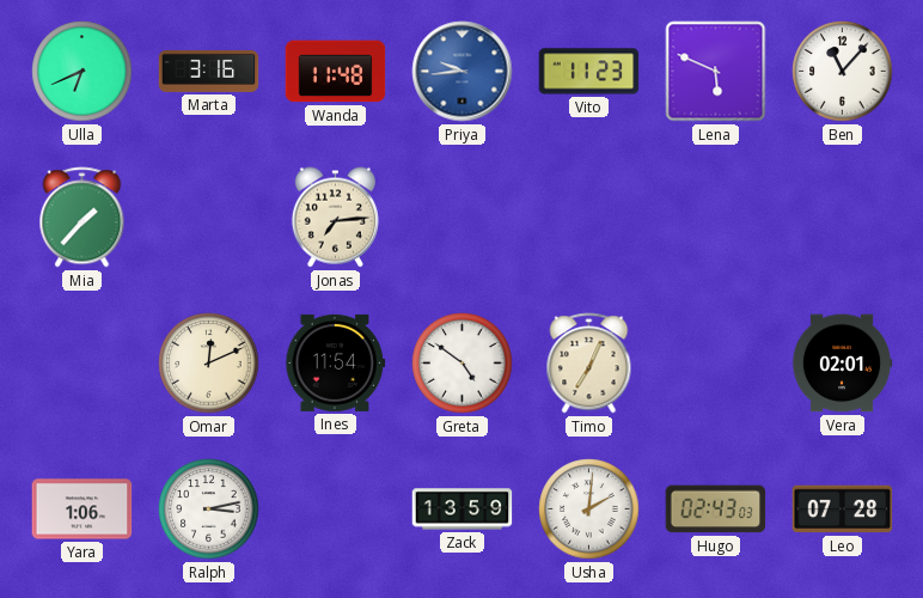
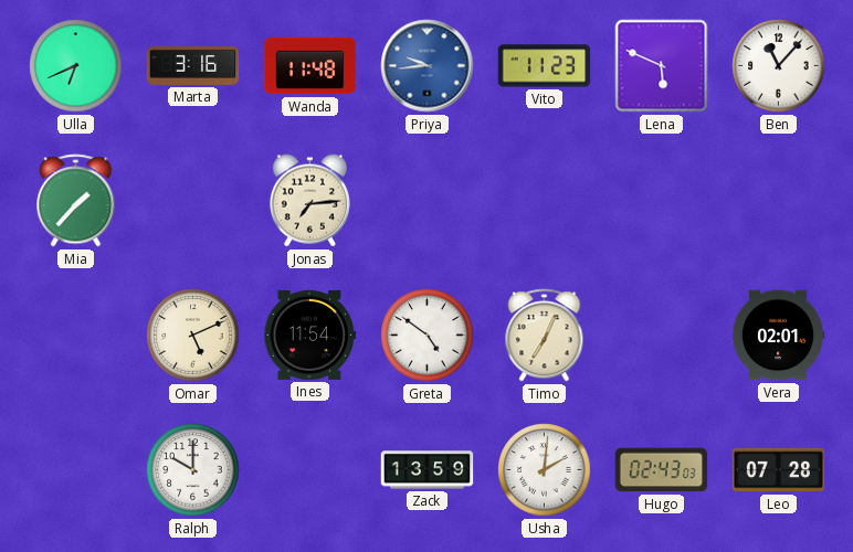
Omar: 12:11 -> 5:11
Yara: 1:06 -> none
Ralph: 3:13 -> 10:00
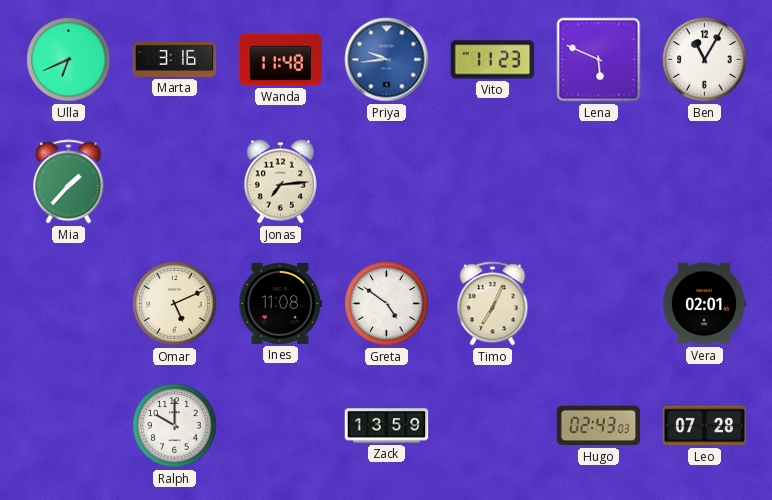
Ben: 11:07 -> 11:05
Ines: 11:54 -> 11:08
Usha: 2:01 -> none
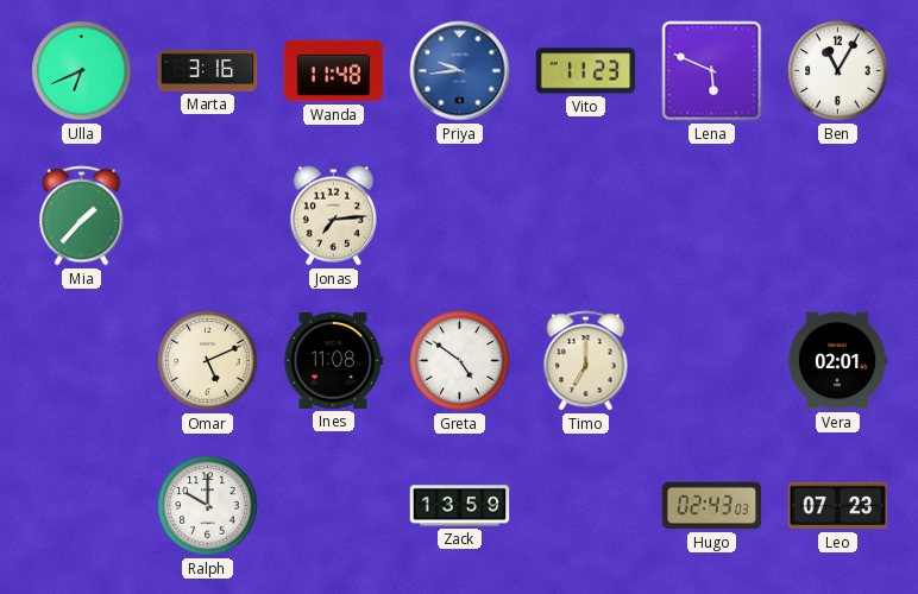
Timo: 7:04 -> 7:00
Leo: 07:28 -> 07:23
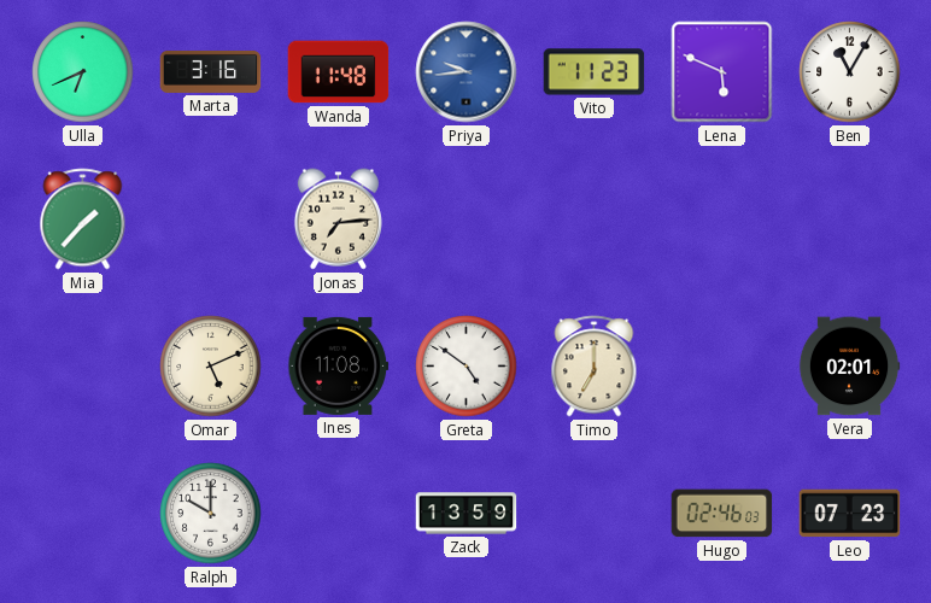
Hugo: 02:43 -> 02:46
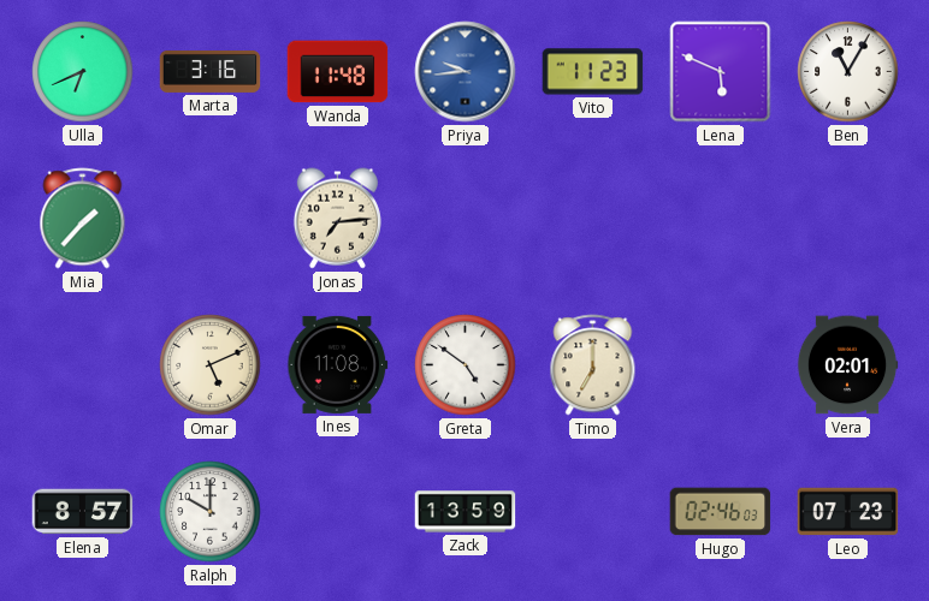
Elena: none -> 8:57
